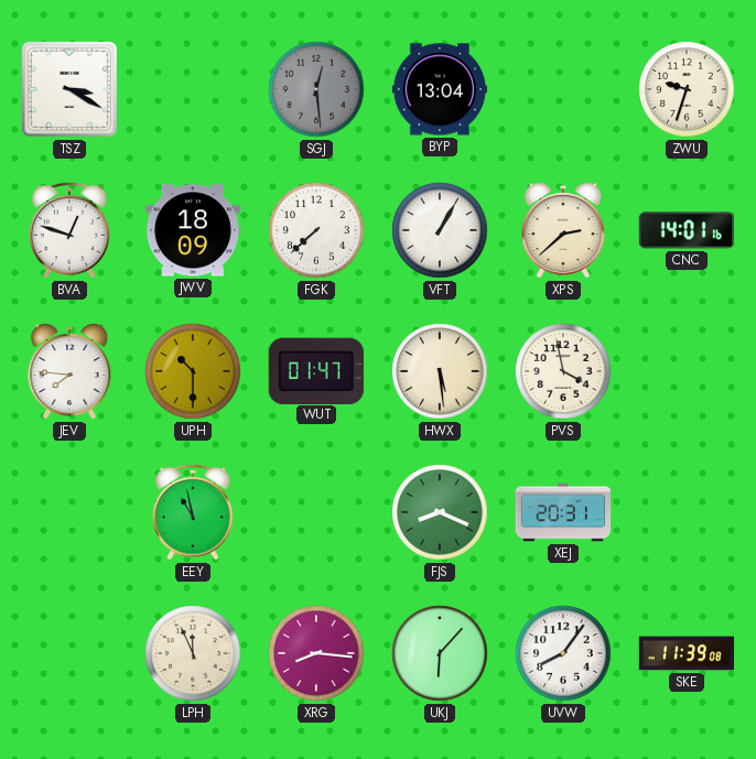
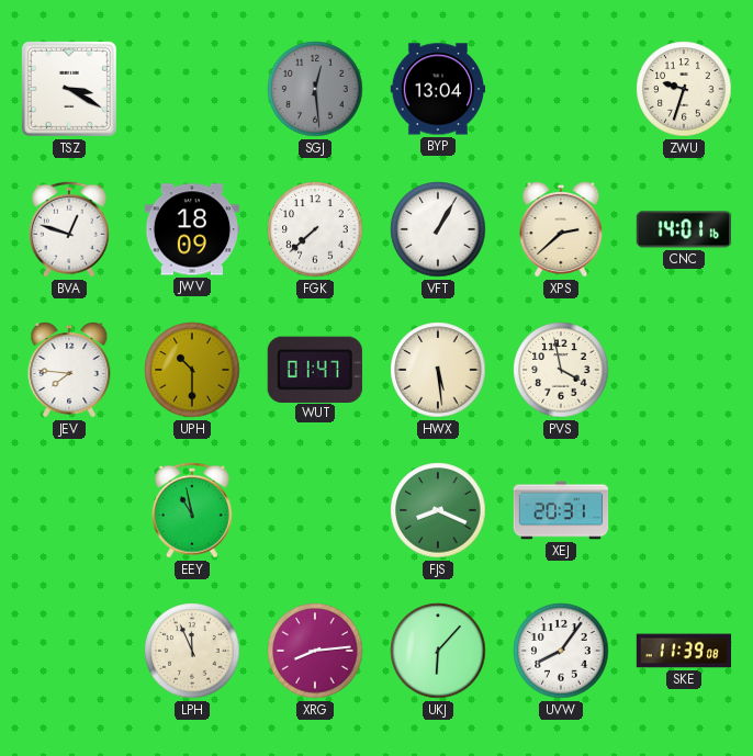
XRG: 8:16 -> 8:14
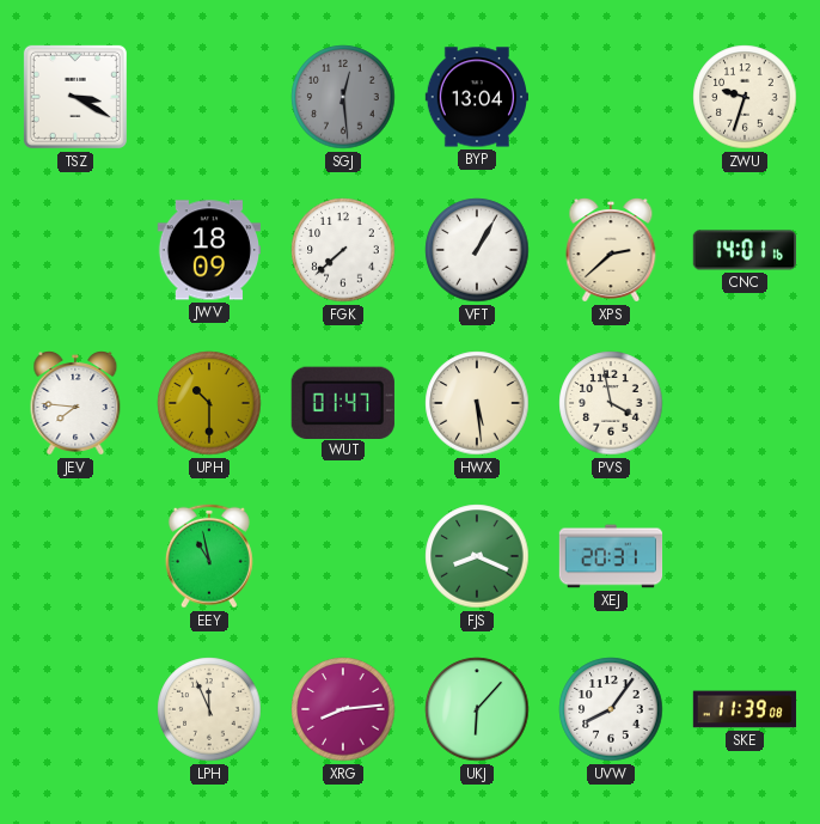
BVA: 12:48 -> none
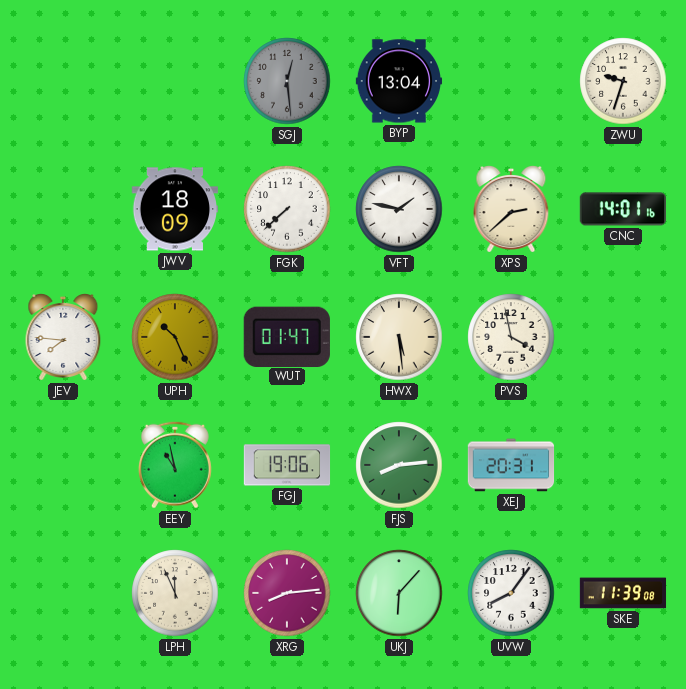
TSZ: 3:20 -> none
VFT: 1:05 -> 1:47
UPH: 10:30 -> 10:26
FGJ: none -> 19:06
FJS: 8:19 -> 8:14
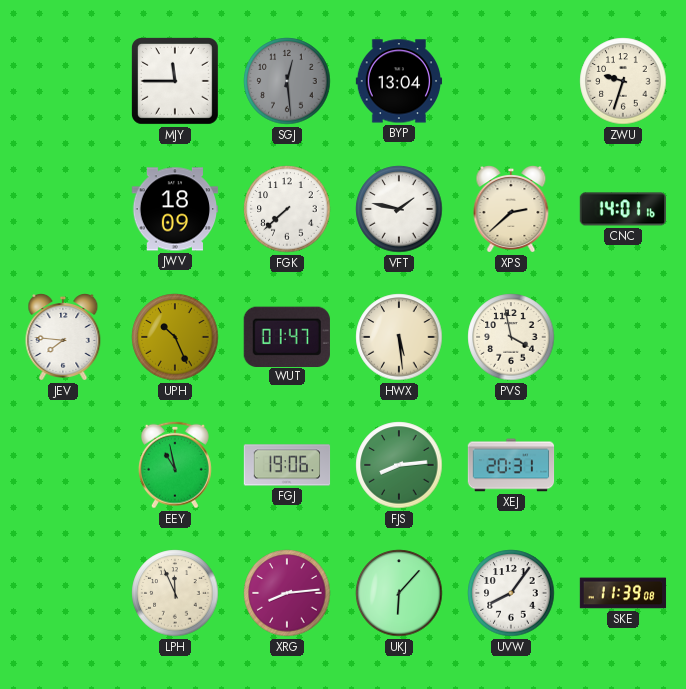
MJY: none -> 11:45
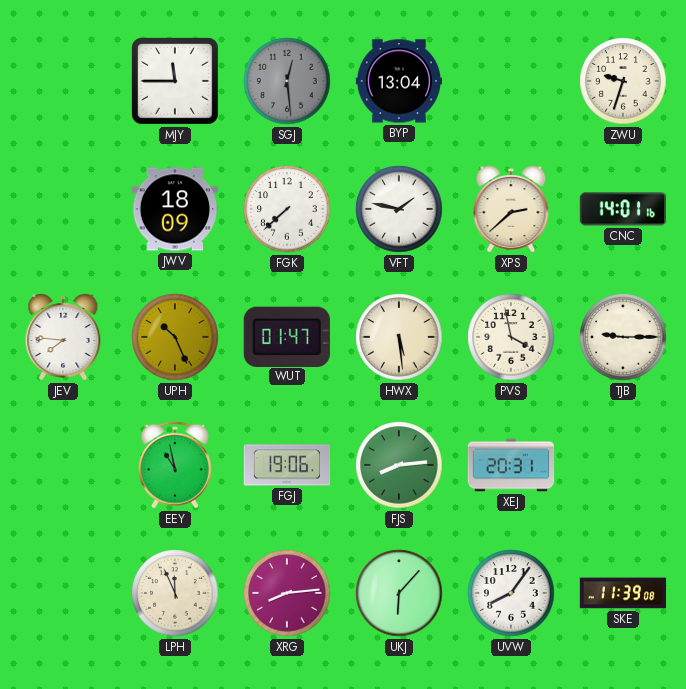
TJB: none -> 9:15
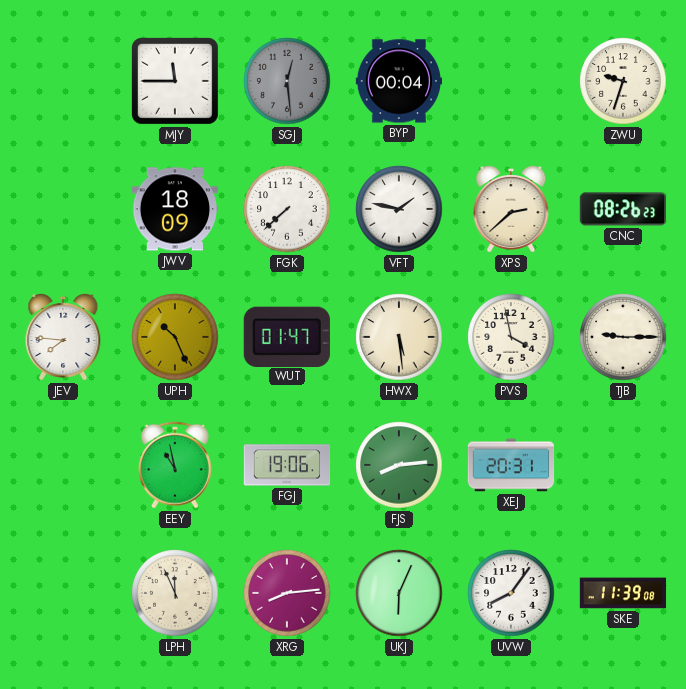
BYP: 13:04 -> 00:04
CNC: 14:01 -> 08:26
UKJ: 6:07 -> 6:04
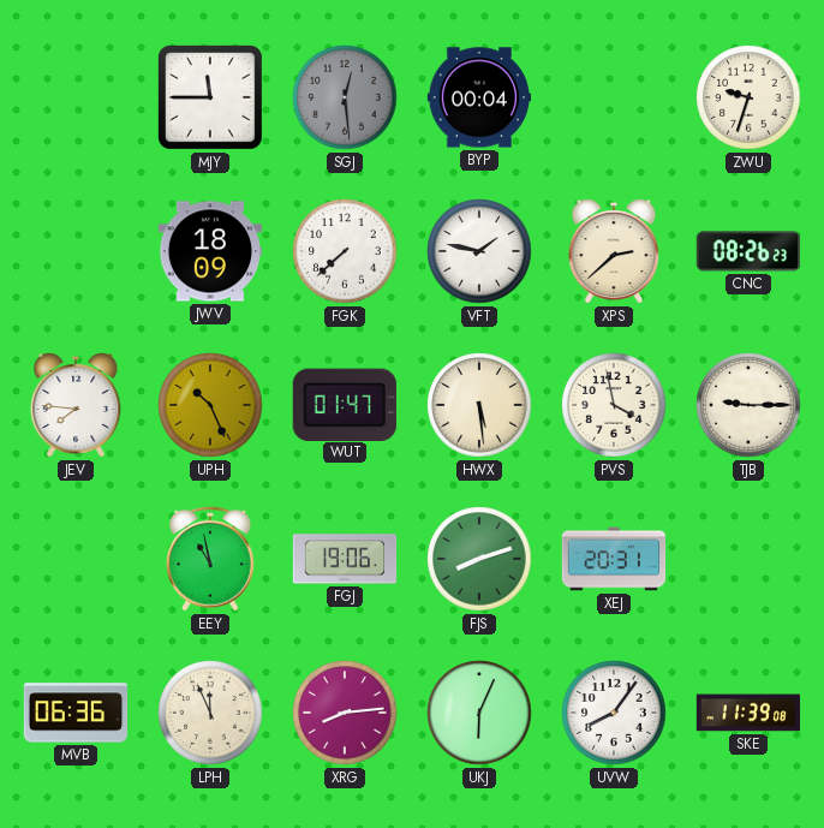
FJS: 8:14 -> 8:12
MVB: none -> 06:36
